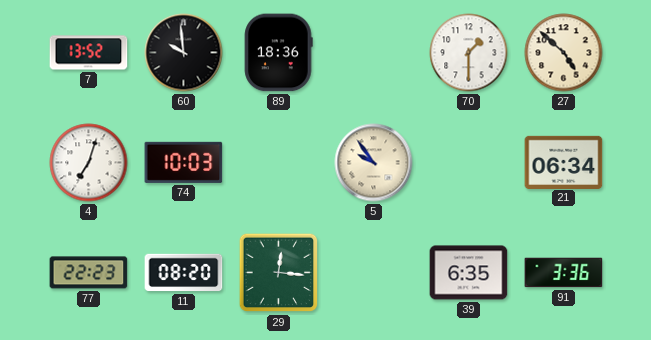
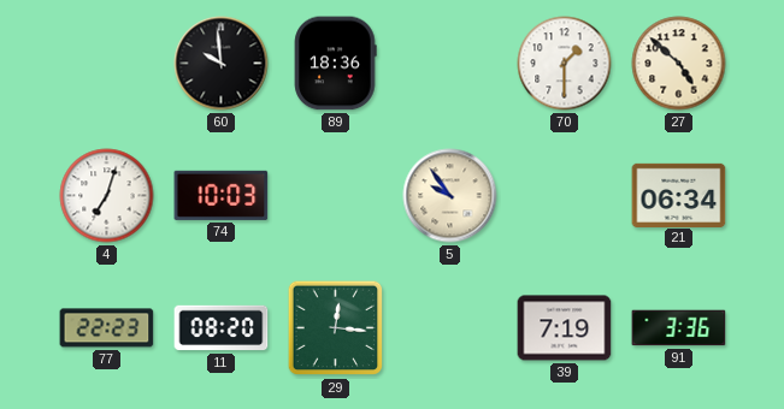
7: 13:52 -> none
39: 6:35 -> 7:19
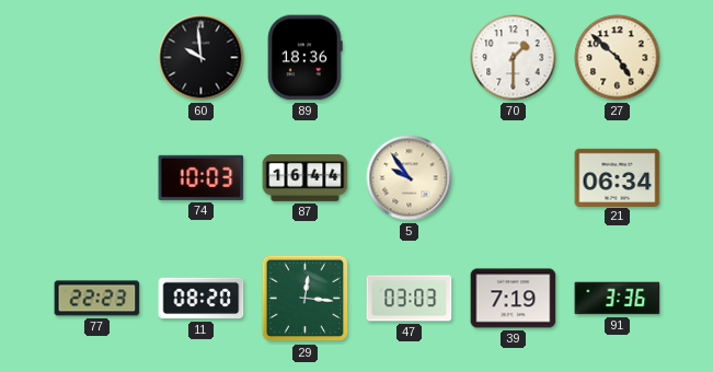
4: 7:03 -> none
87: none -> 16:44
47: none -> 03:03
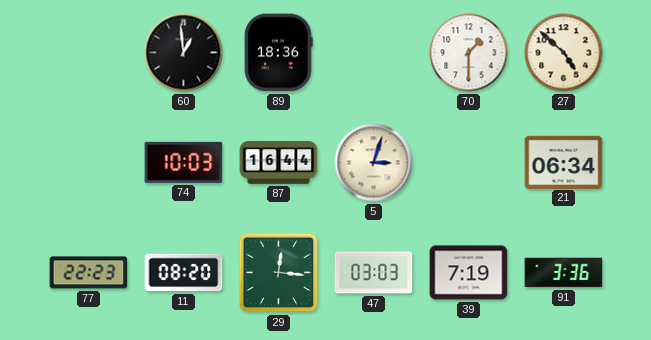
60: 9:59 -> 12:59
5: 9:54 -> 3:03
